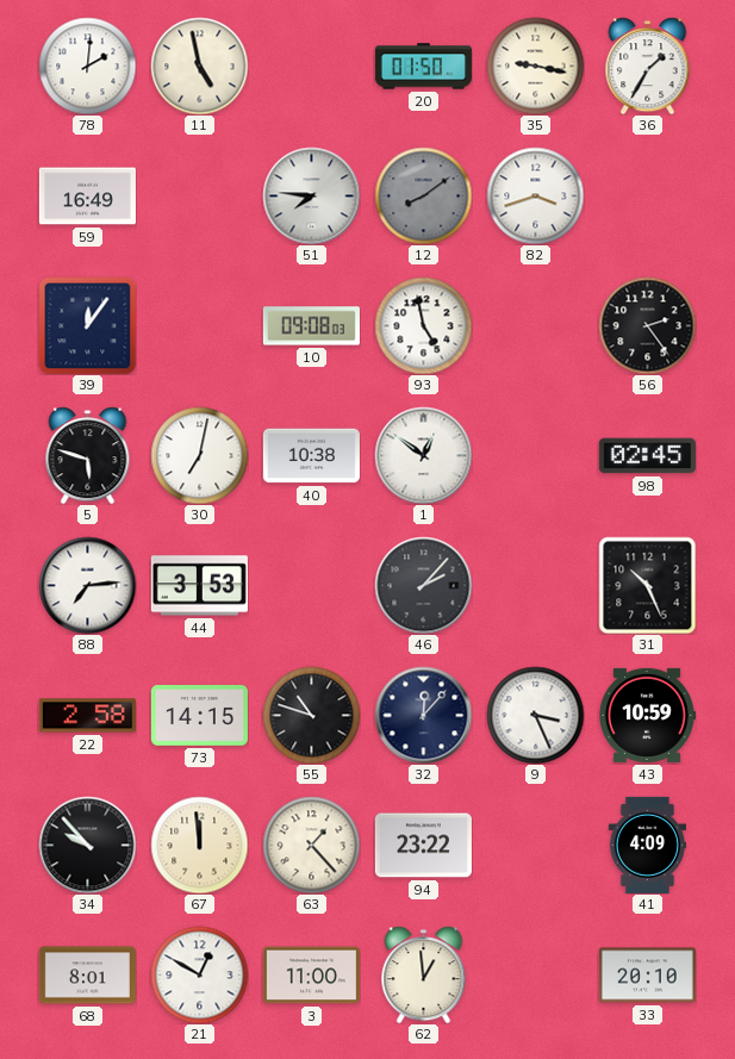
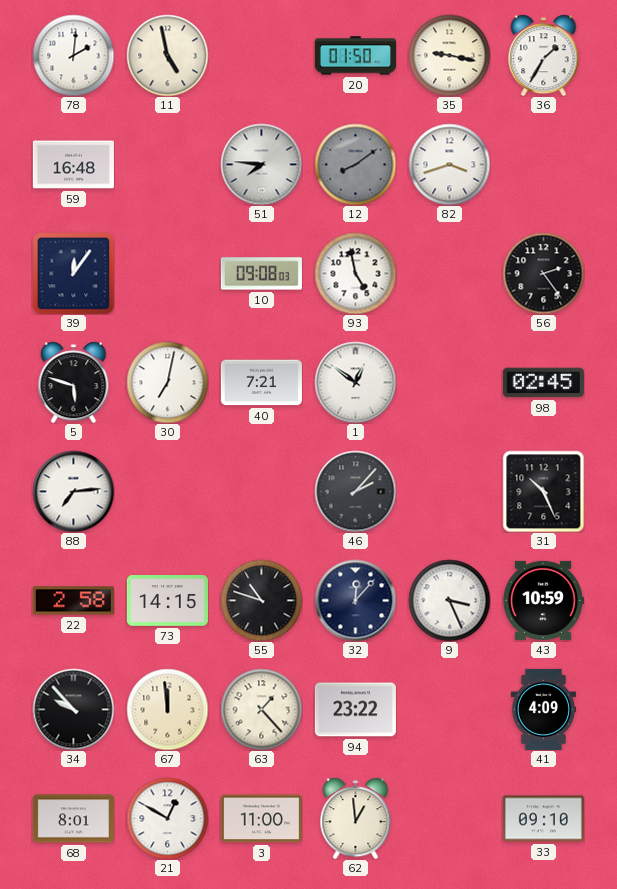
59: 16:49 -> 16:48
40: 10:38 -> 7:21
44: 3:53 -> none
33: 20:10 -> 09:10
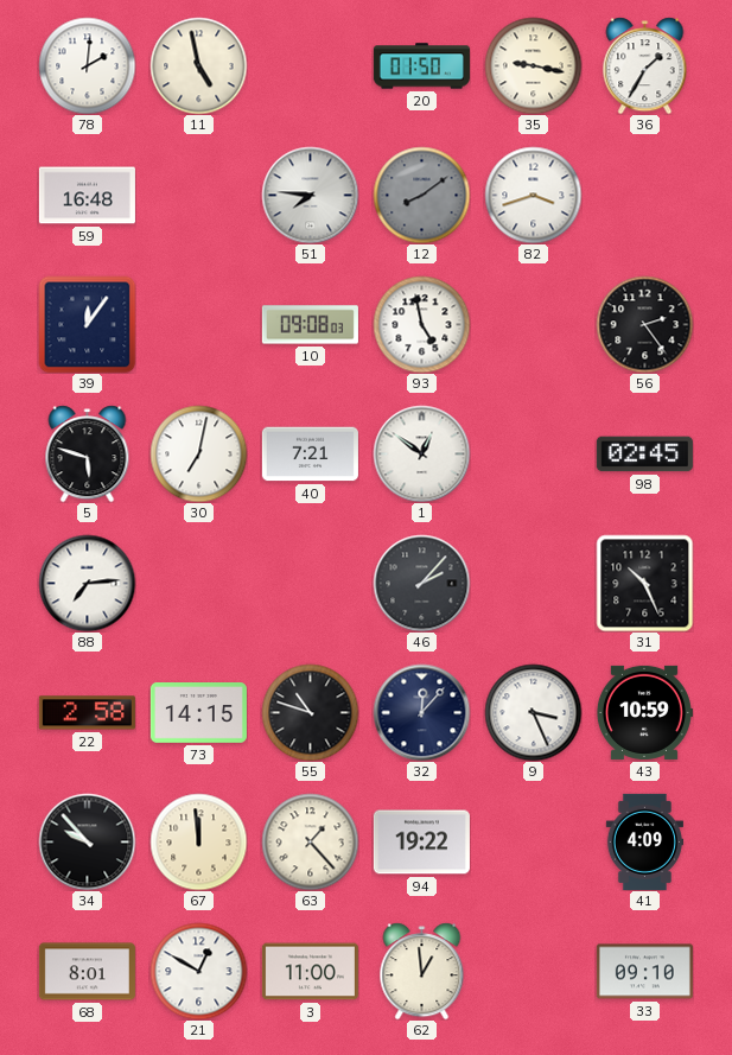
94: 23:22 -> 19:22
